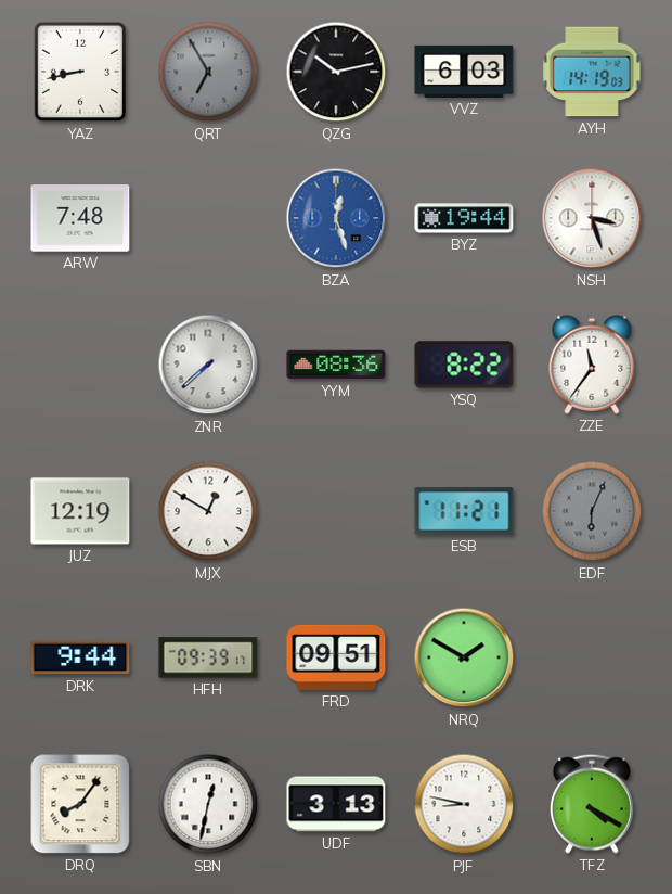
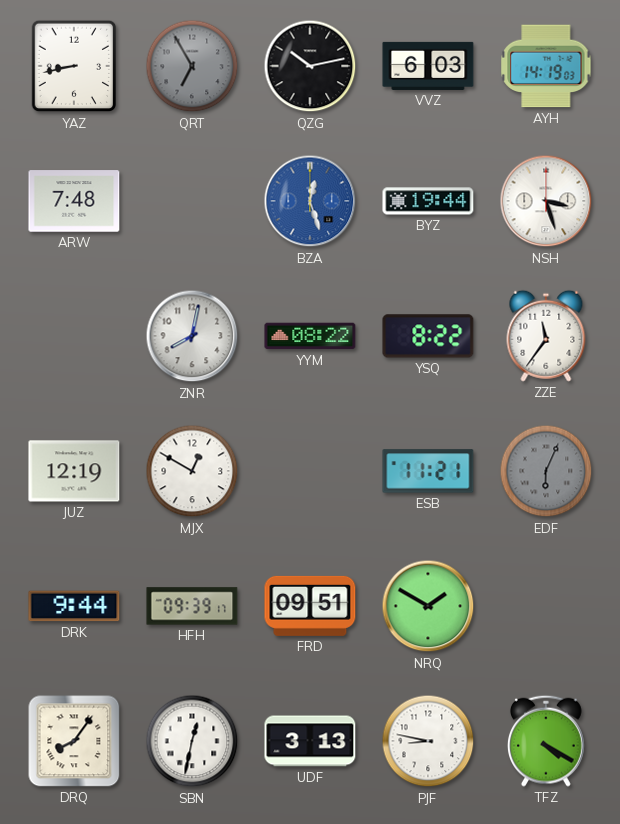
ZNR: 7:38 -> 8:02
YYM: 08:36 -> 08:22
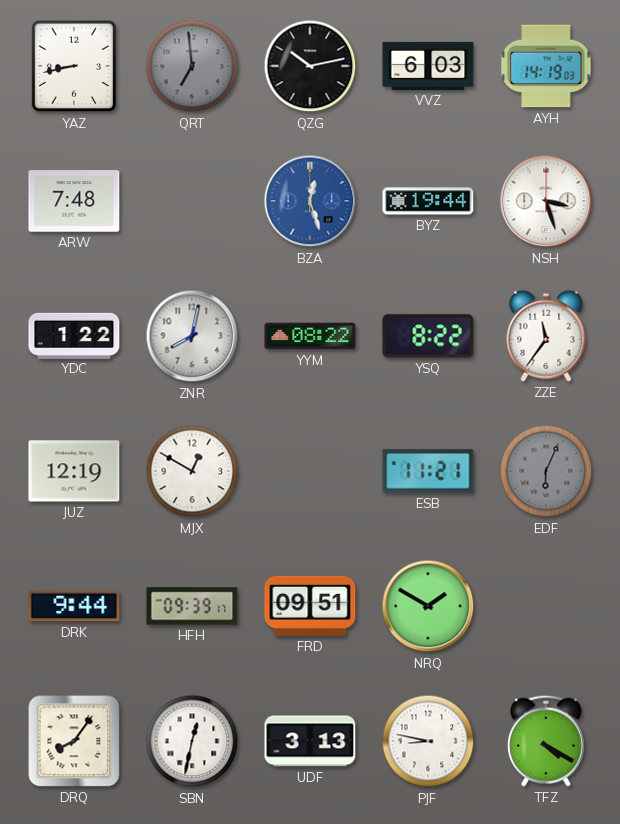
QRT: 6:55 -> 6:59
YDC: none -> 1:22
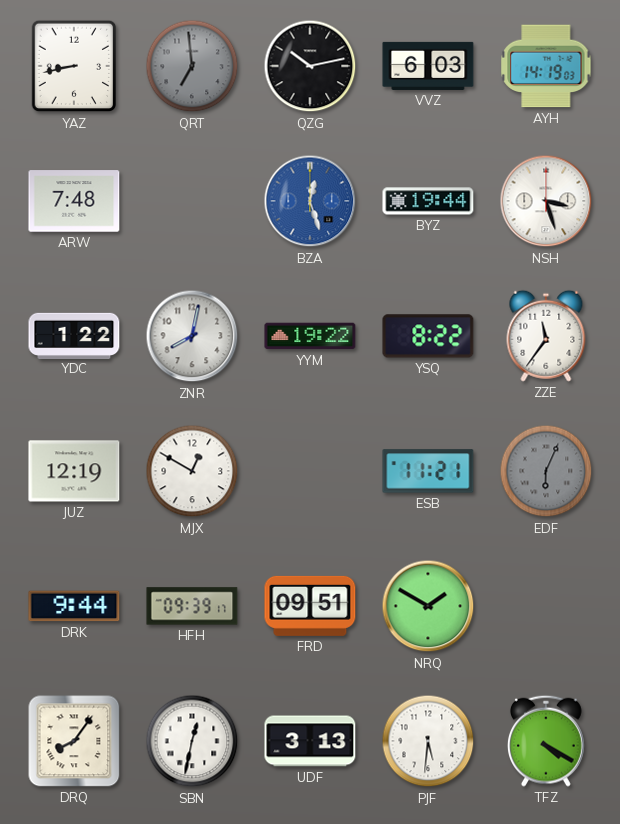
YYM: 08:22 -> 19:22
PJF: 8:47 -> 5:31
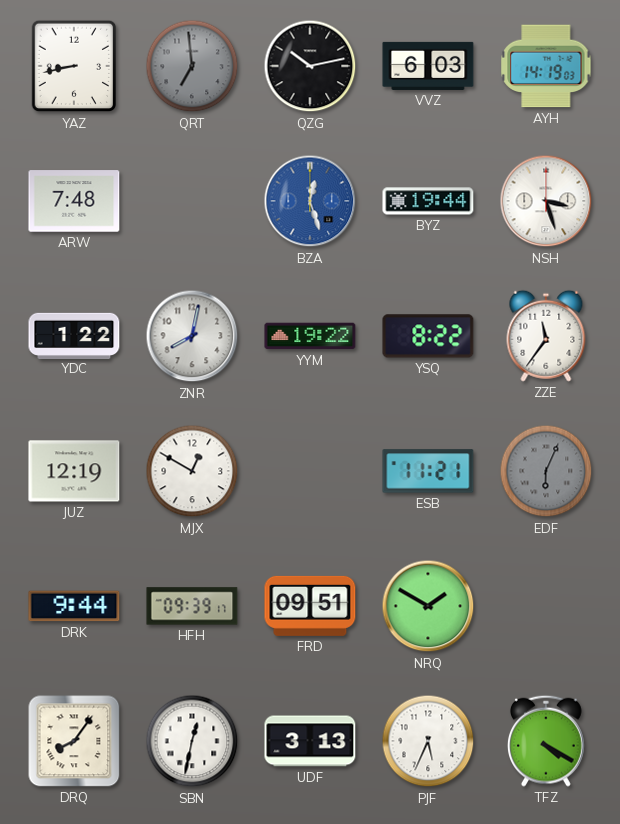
PJF: 5:31 -> 5:34
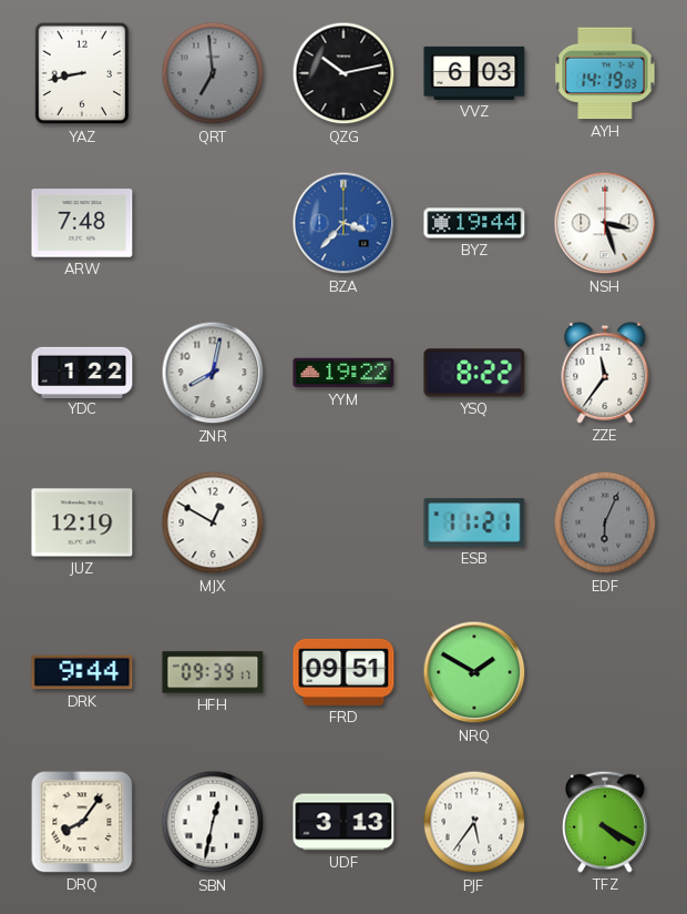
BZA: 12:27 -> 3:37
PJF: 5:34 -> 5:36
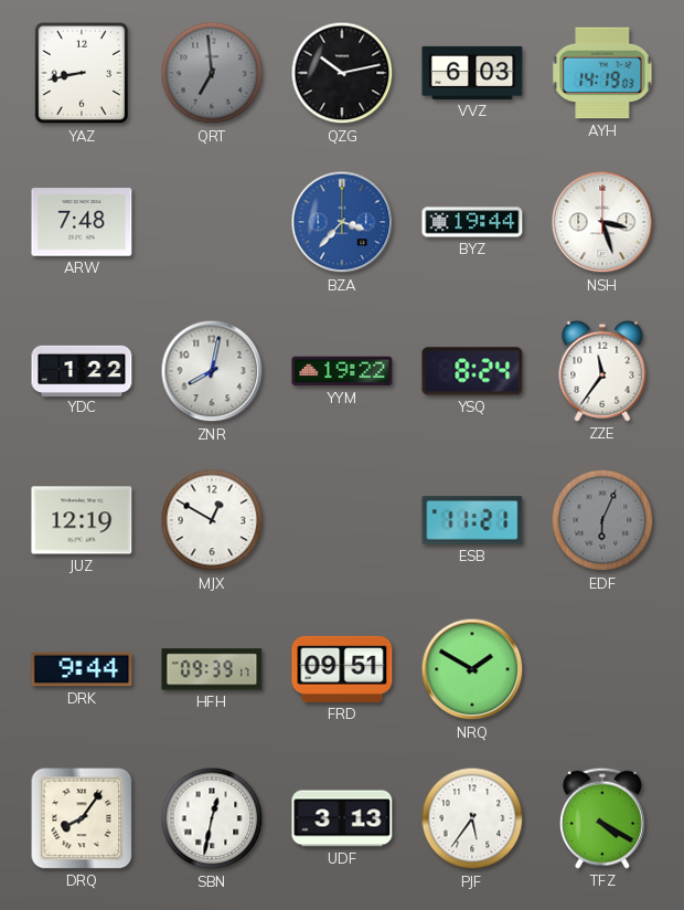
YSQ: 8:22 -> 8:24
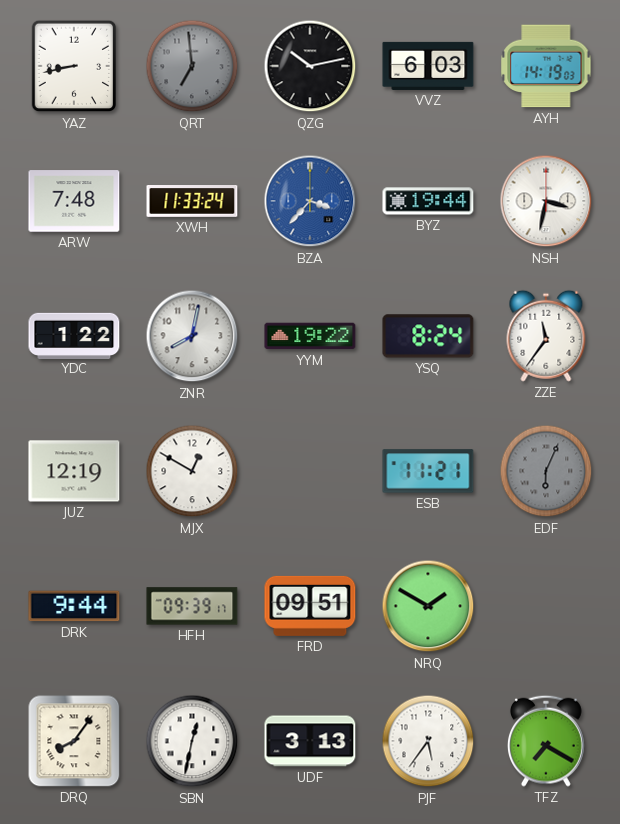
XWH: none -> 11:33
NSH: 3:27 -> 3:32
TFZ: 4:20 -> 7:20
